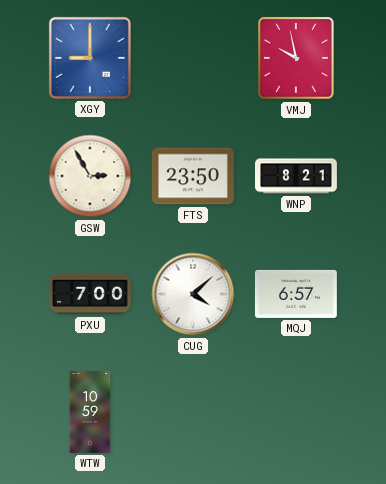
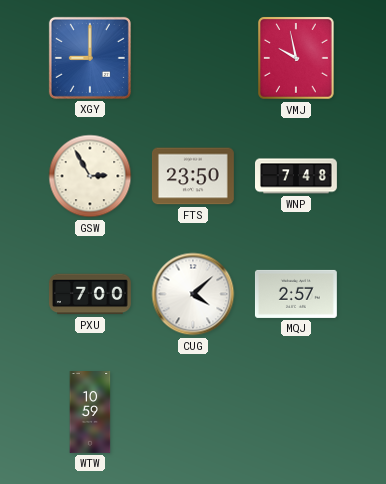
WNP: 8:21 -> 7:48
MQJ: 6:57 -> 2:57
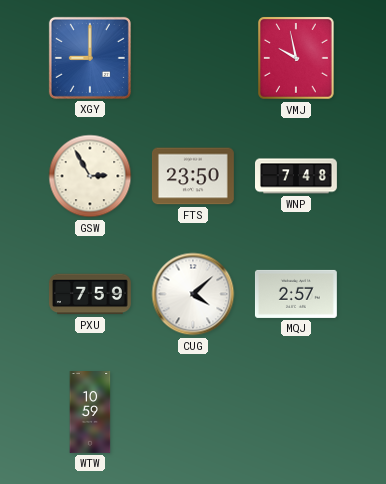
PXU: 7:00 -> 7:59
